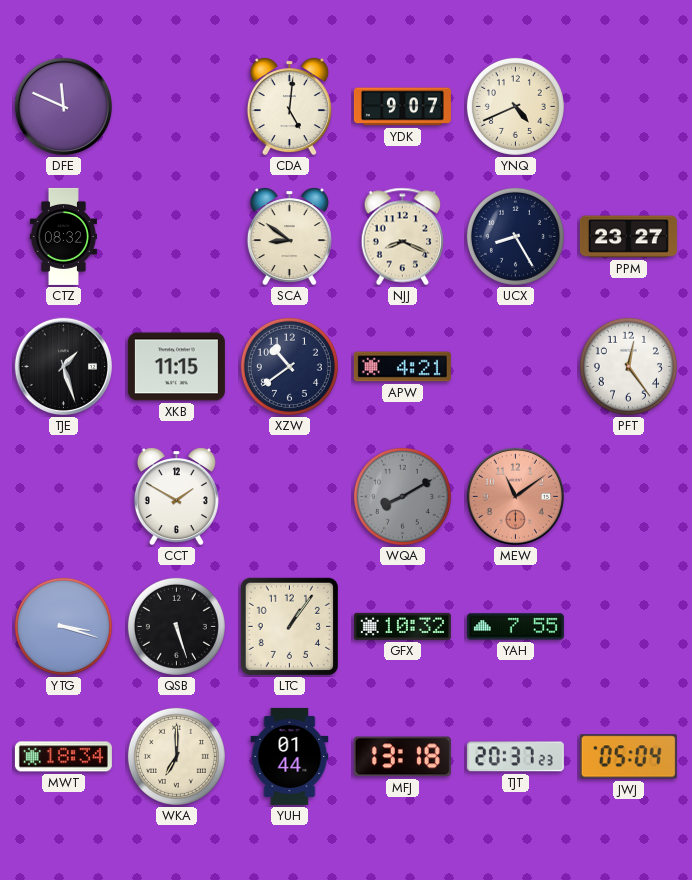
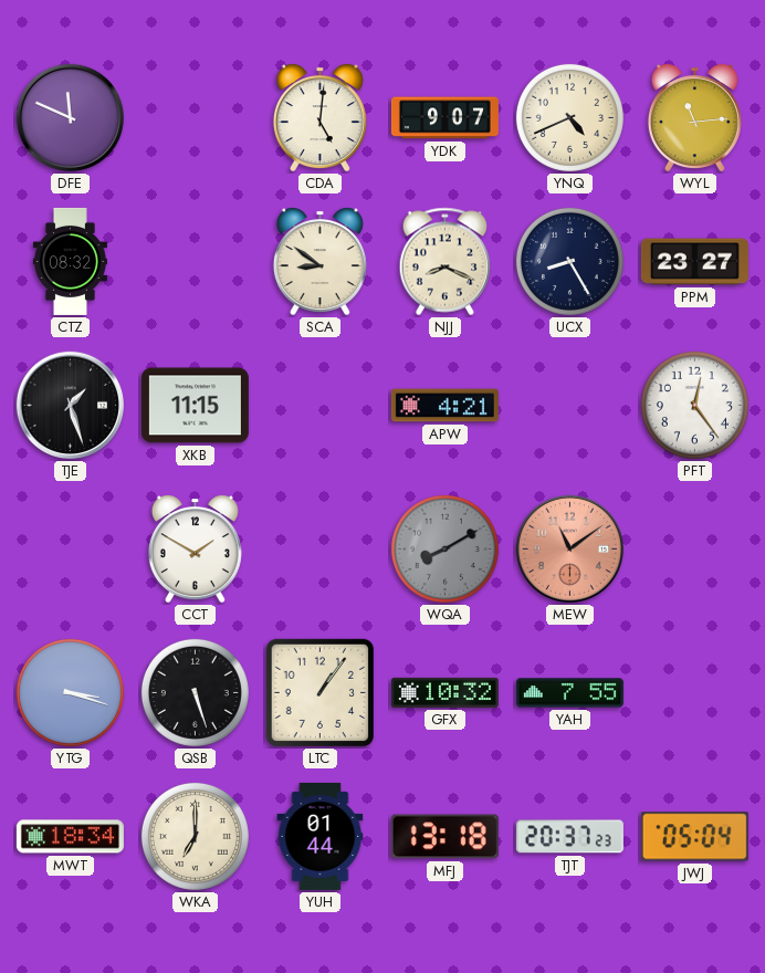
WYL: none -> 11:14
XZW: 10:39 -> none
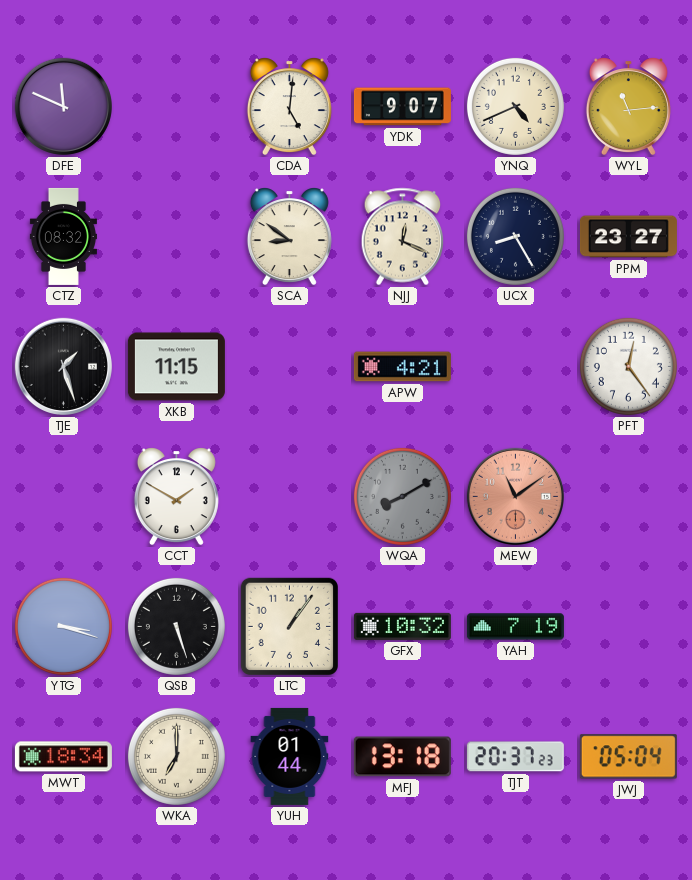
NJJ: 8:19 -> 12:19
YAH: 7:55 -> 7:19
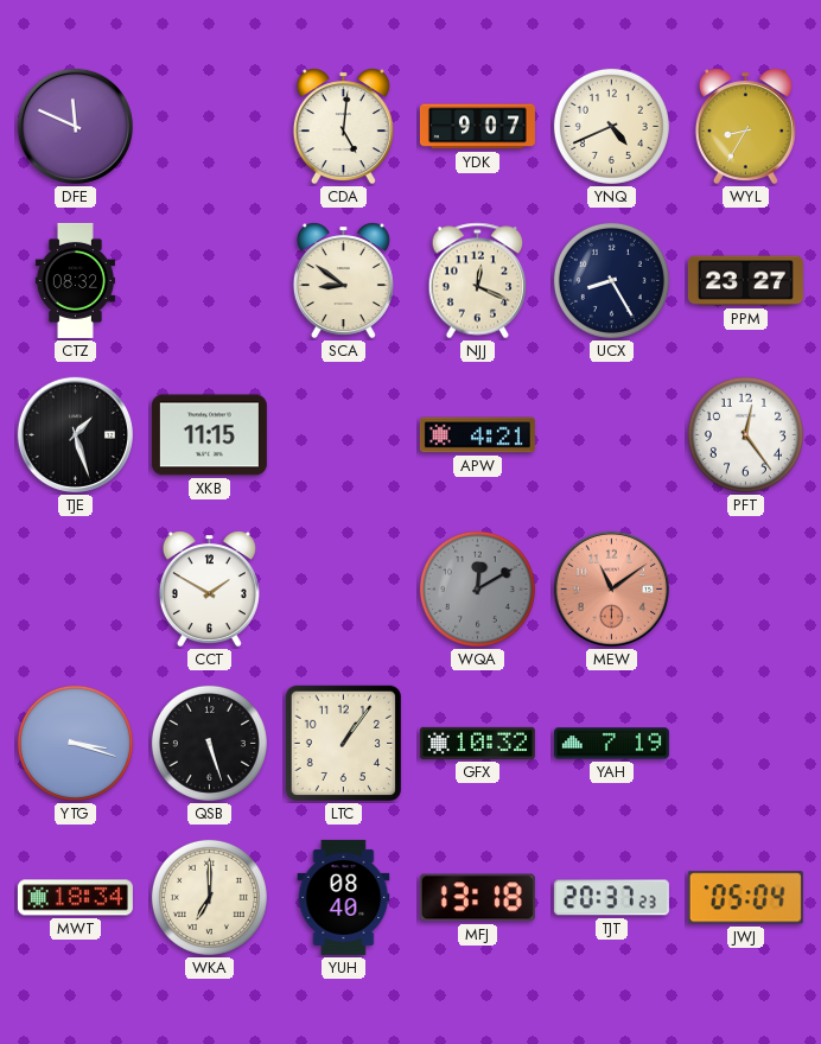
WYL: 11:14 -> 8:35
WQA: 8:10 -> 12:10
YUH: 01:44 -> 08:40
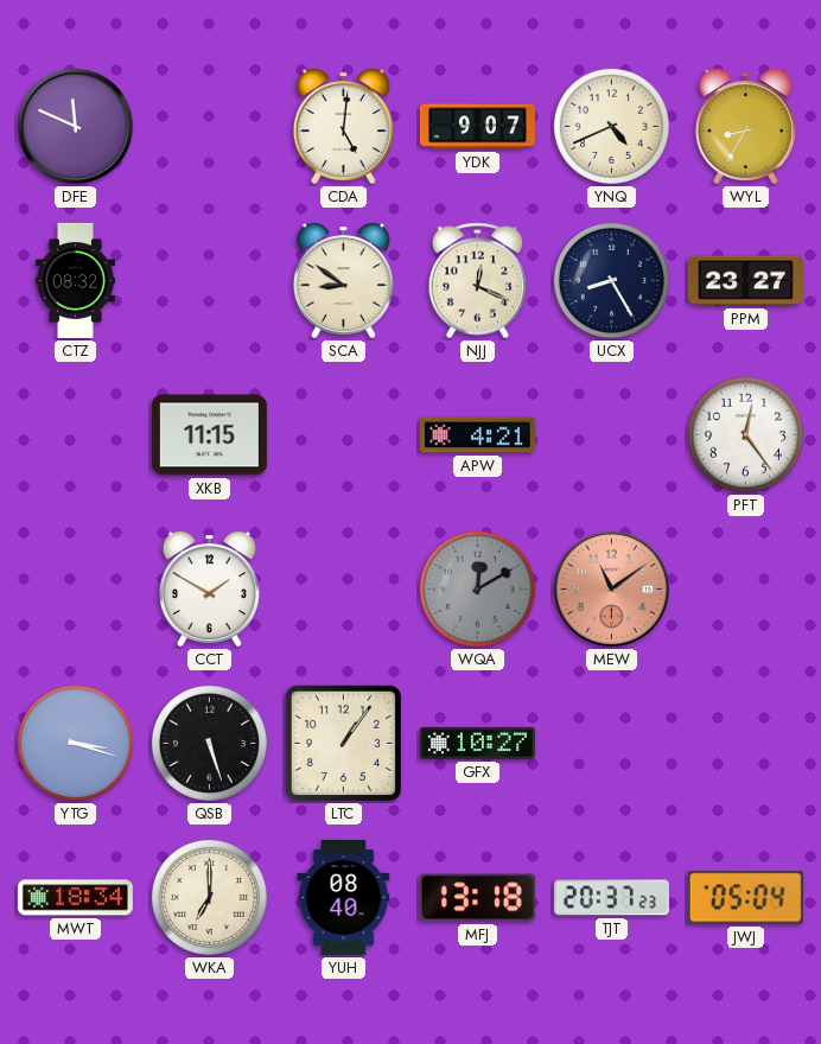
TJE: 1:27 -> none
GFX: 10:32 -> 10:27
YAH: 7:19 -> none
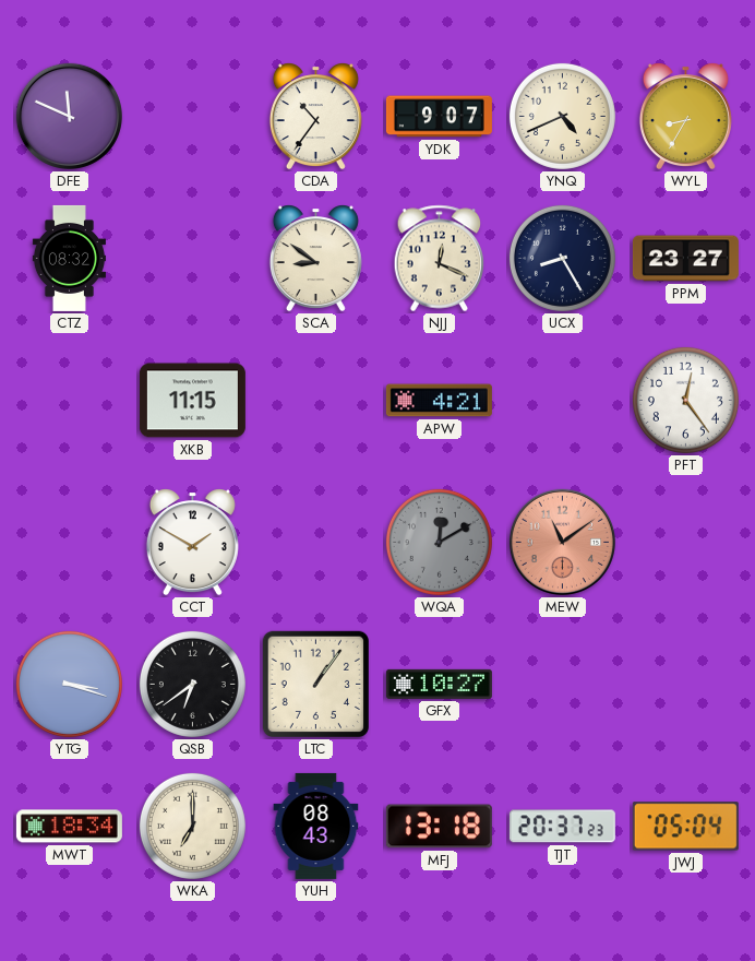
CDA: 5:01 -> 10:36
QSB: 5:27 -> 6:39
YUH: 08:40 -> 08:43
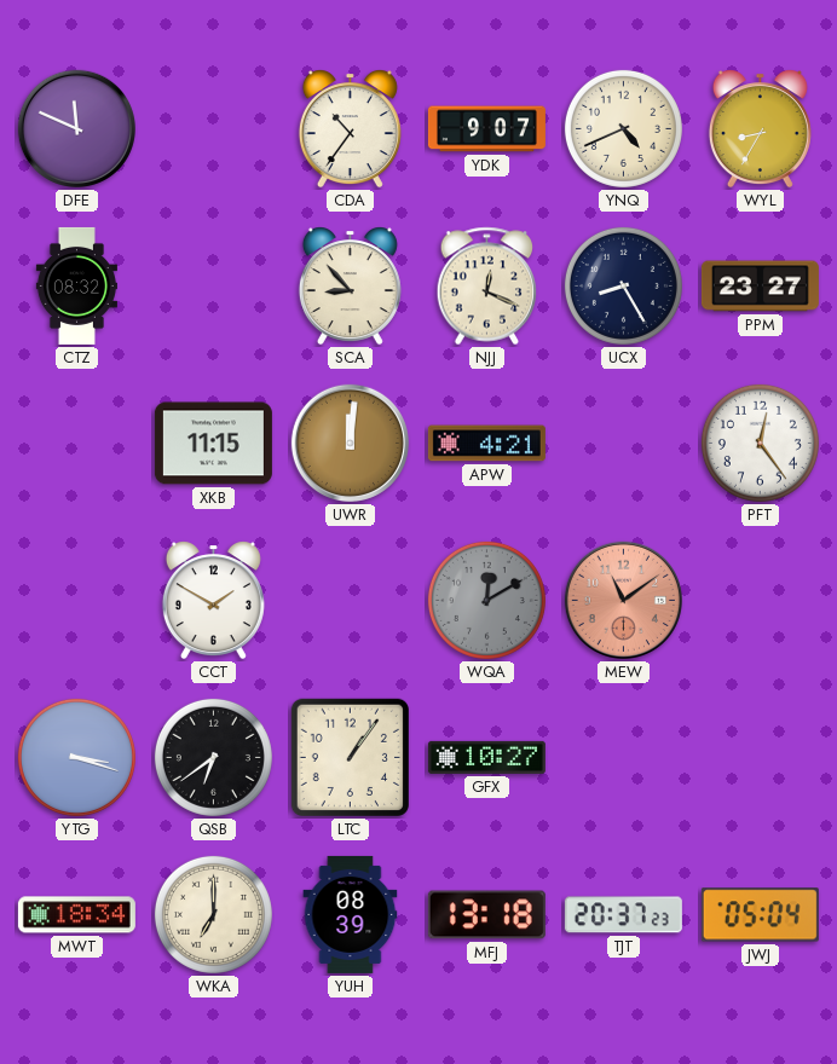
SCA: 8:51 -> 8:53
UWR: none -> 12:01
YUH: 08:43 -> 08:39
